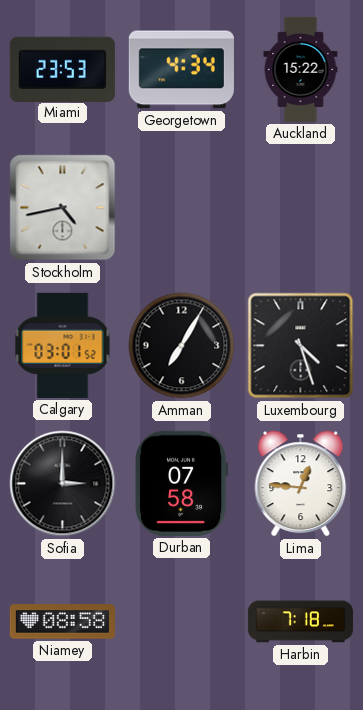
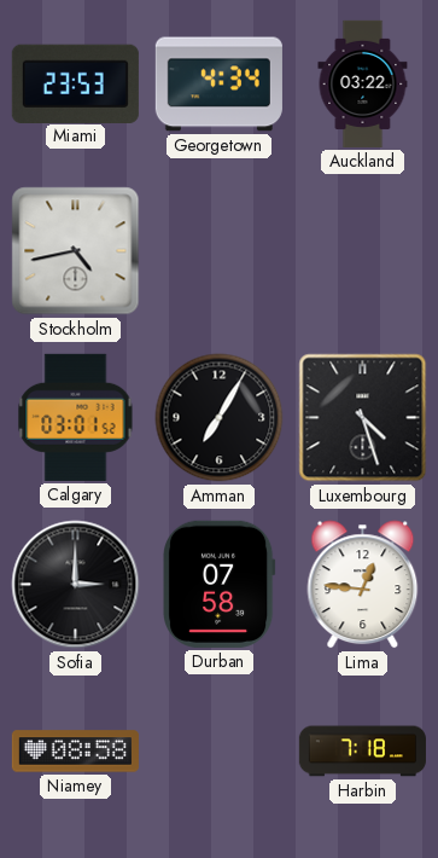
Auckland: 15:22 -> 03:22
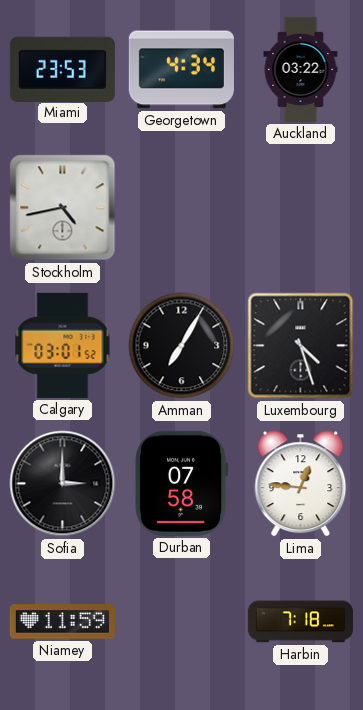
Niamey: 08:58 -> 11:59
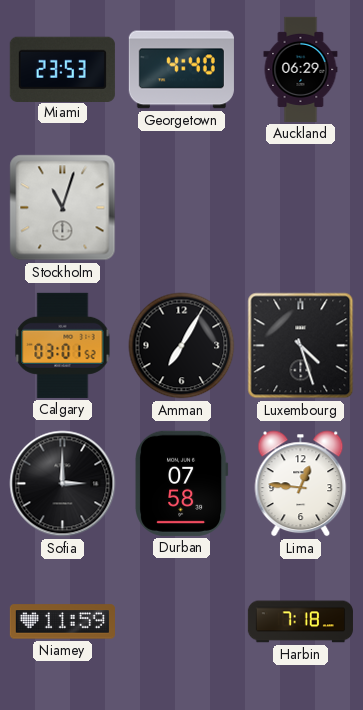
Georgetown: 4:34 -> 4:40
Auckland: 03:22 -> 06:29
Stockholm: 4:43 -> 11:03
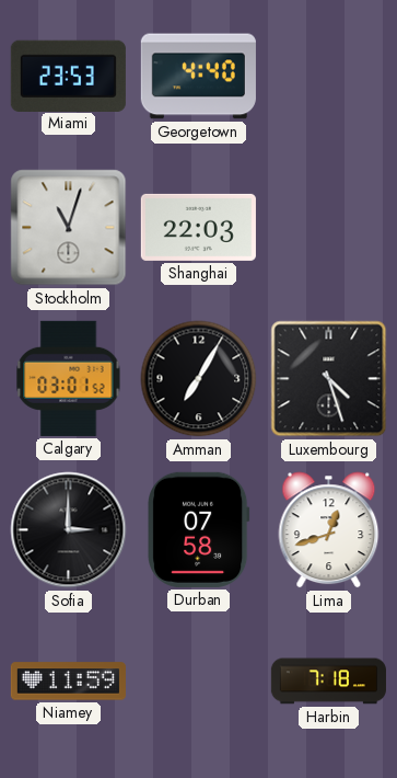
Auckland: 06:29 -> none
Shanghai: none -> 22:03
Lima: 12:46 -> 12:42
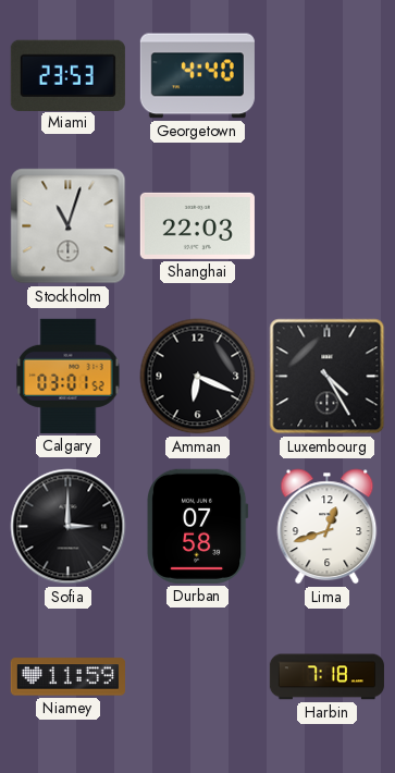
Amman: 7:05 -> 6:19
Luxembourg: 4:27 -> 4:25
